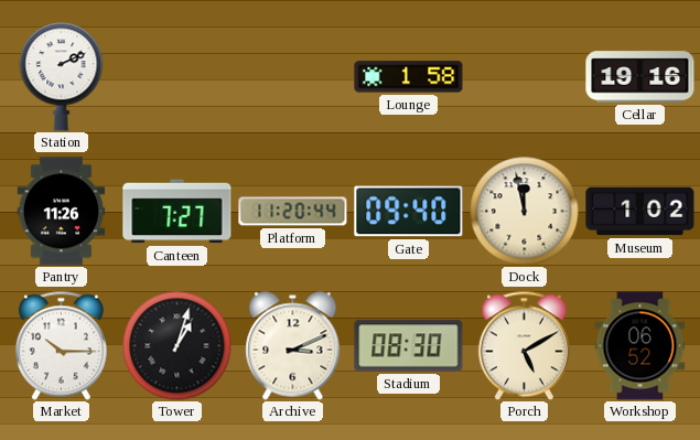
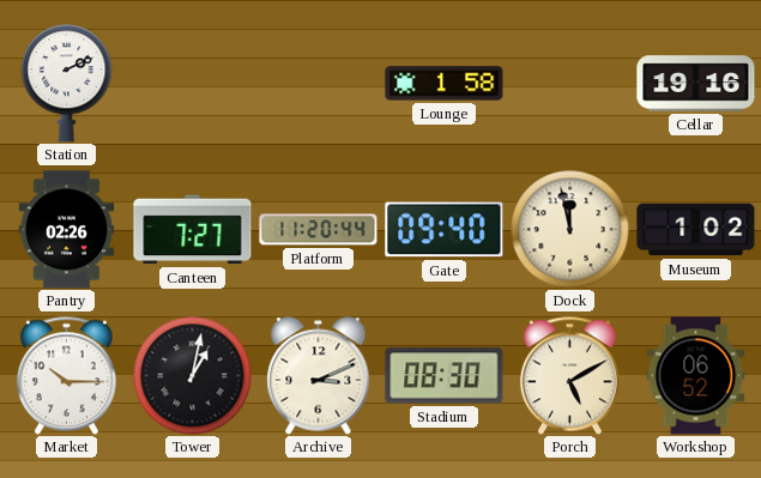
Pantry: 11:26 -> 02:26
Tower: 1:03 -> 1:02
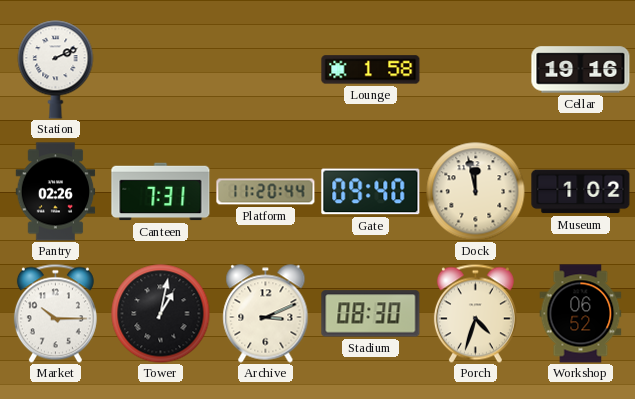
Canteen: 7:27 -> 7:31
Porch: 5:10 -> 4:33
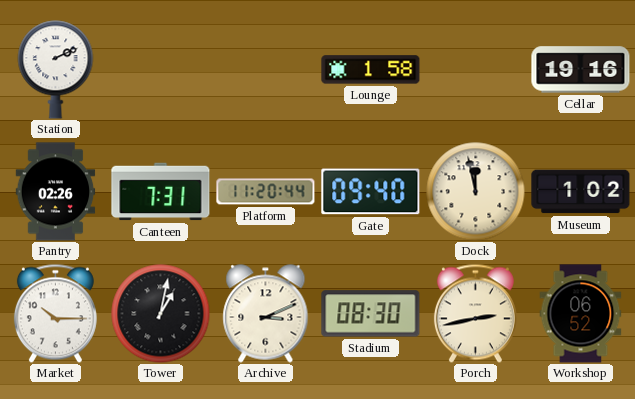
Porch: 4:33 -> 2:43
